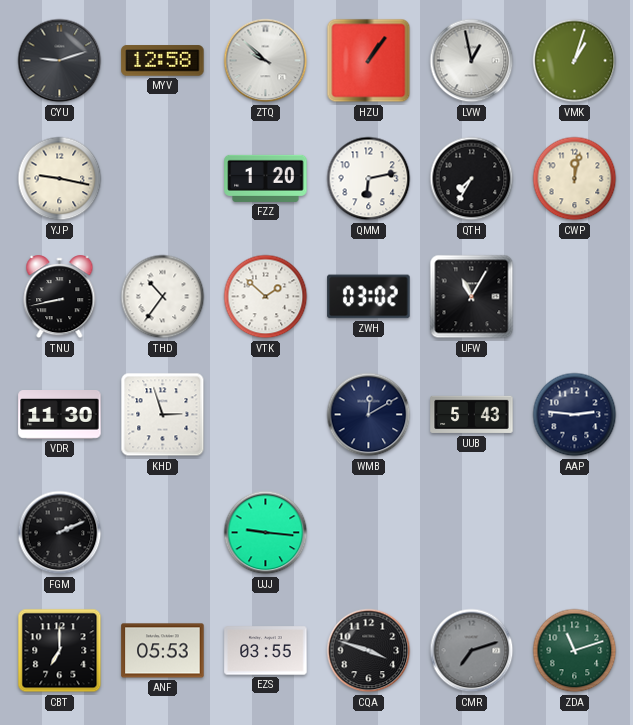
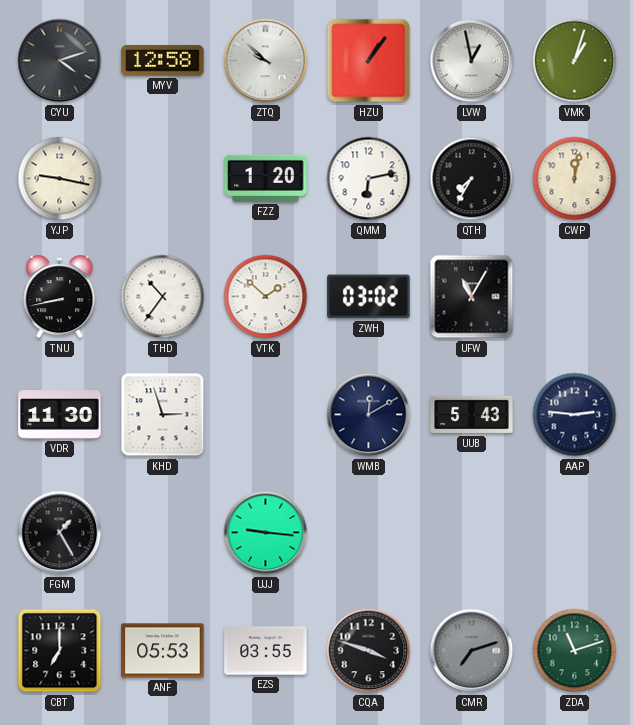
CYU: 9:12 -> 4:12
FGM: 2:11 -> 1:25
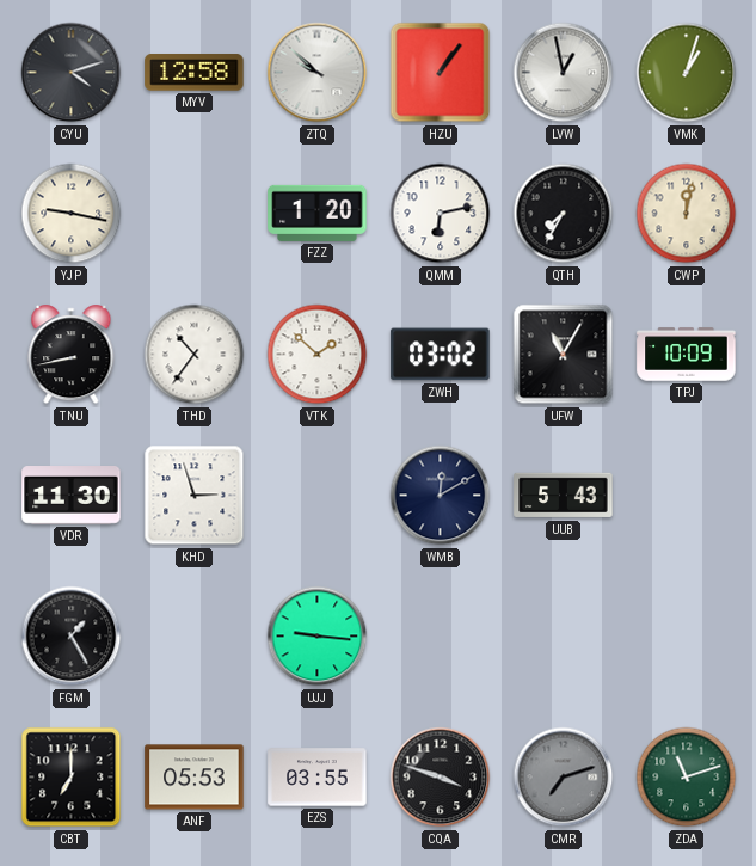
TPJ: none -> 10:09
AAP: 2:46 -> none
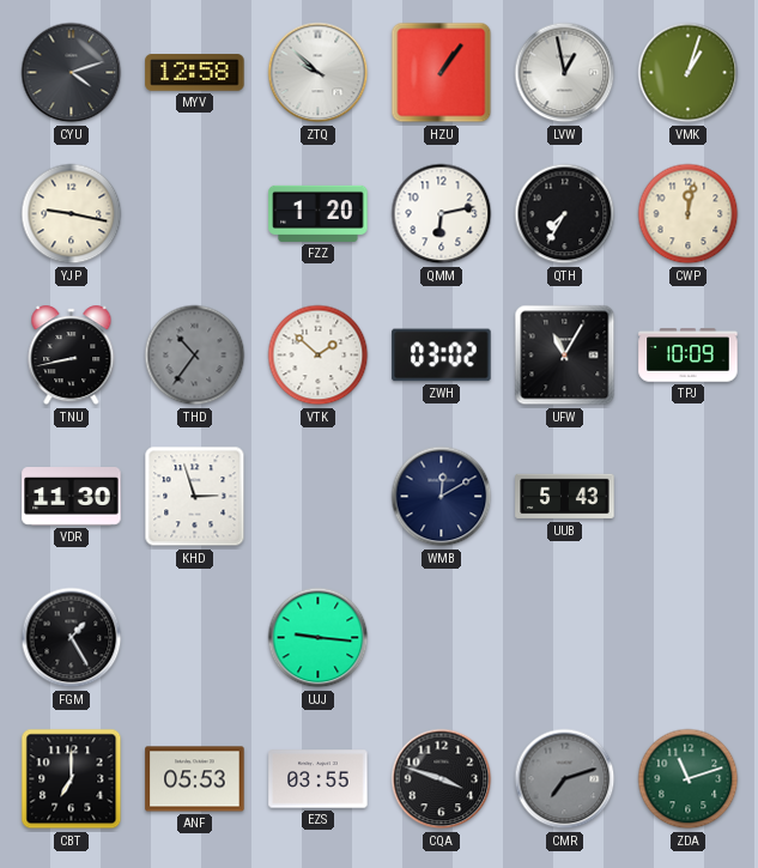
THD dial: white -> grey
